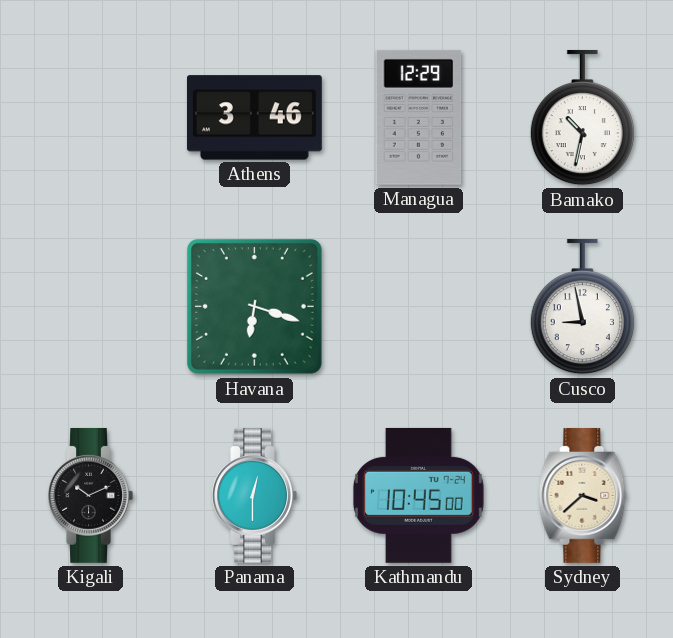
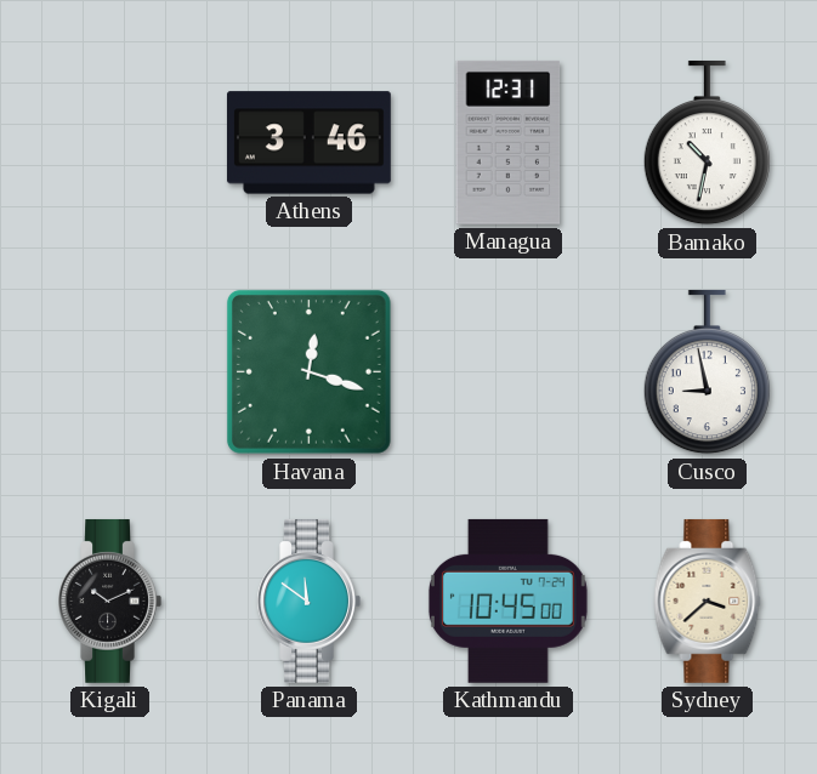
Managua: 12:29 -> 12:31
Havana: 6:18 -> 12:18
Panama: 12:30 -> 11:51
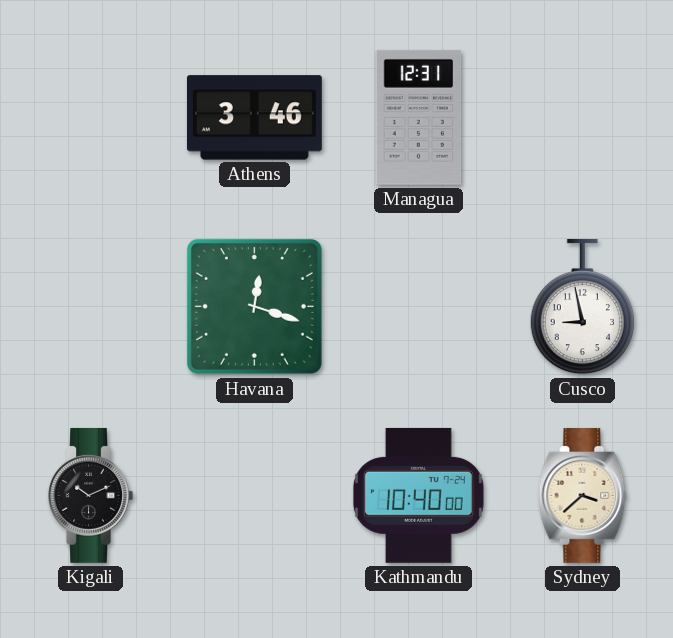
Bamako: 10:32 -> none
Panama: 11:51 -> none
Kathmandu: 10:45 -> 10:40
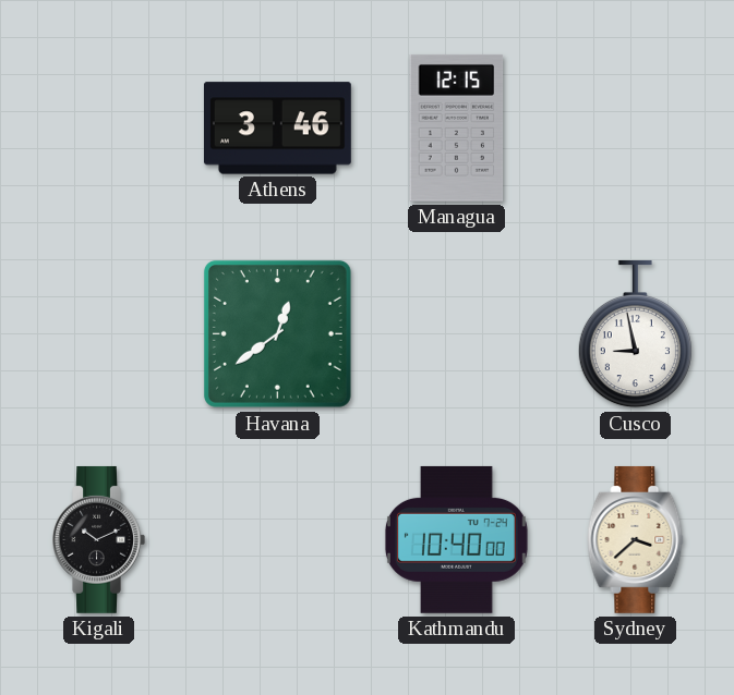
Managua: 12:31 -> 12:15
Havana: 12:18 -> 12:39
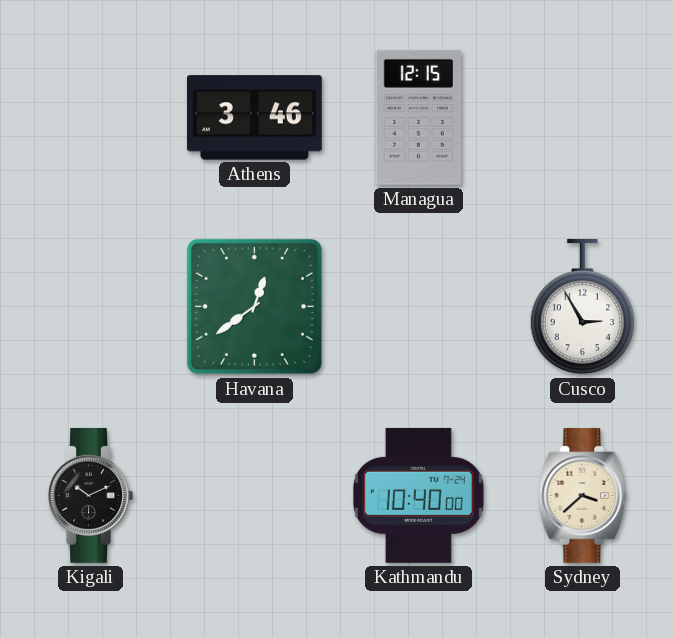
Cusco: 8:58 -> 2:55
